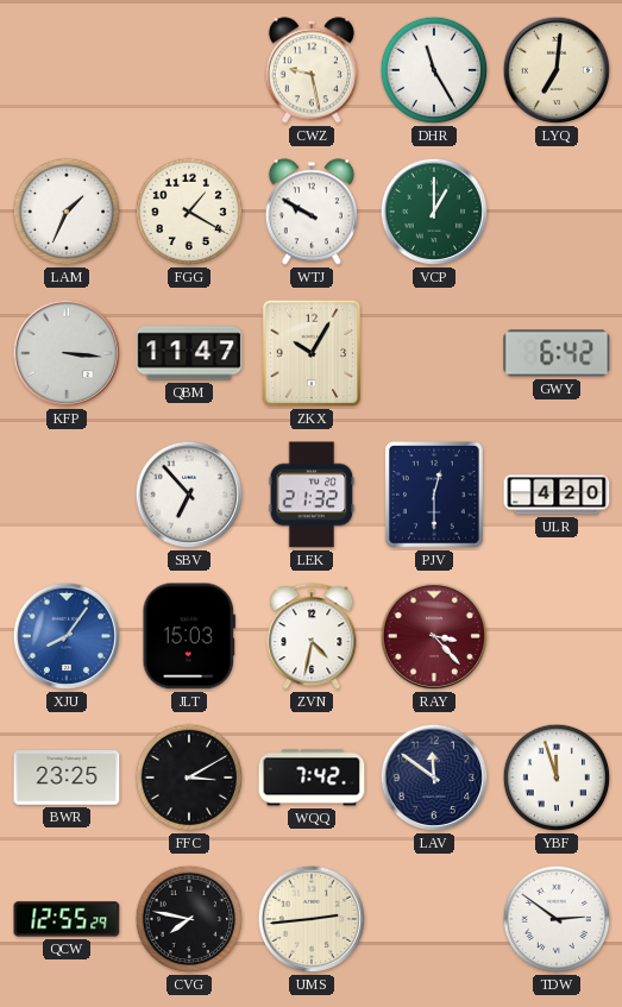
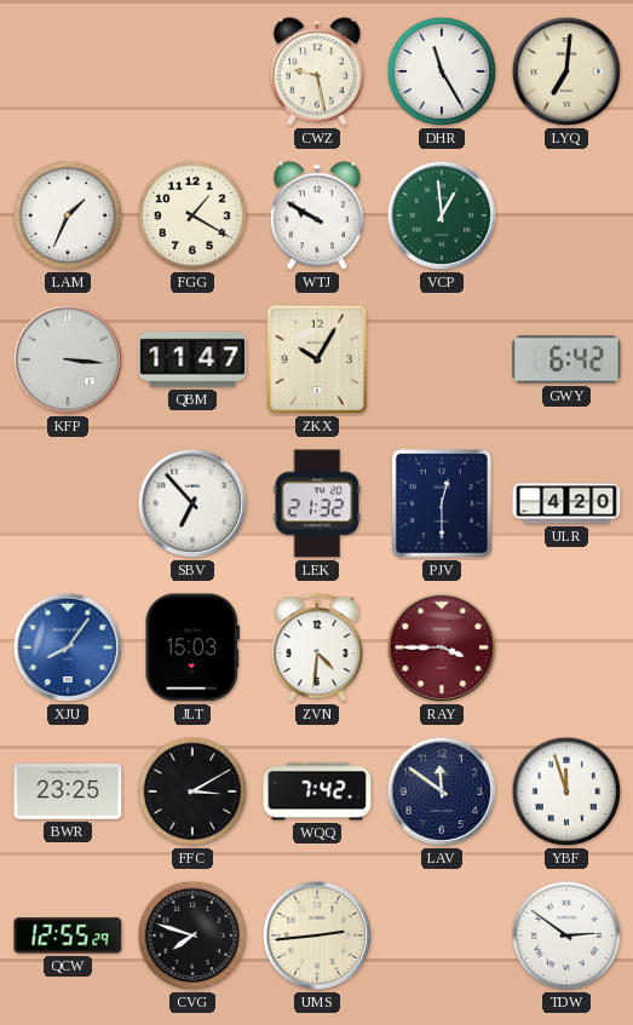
VCP: 1:00 -> 12:59
ZVN: 4:32 -> 4:31
RAY: 3:23 -> 3:45
CVG: 7:47 -> 7:48
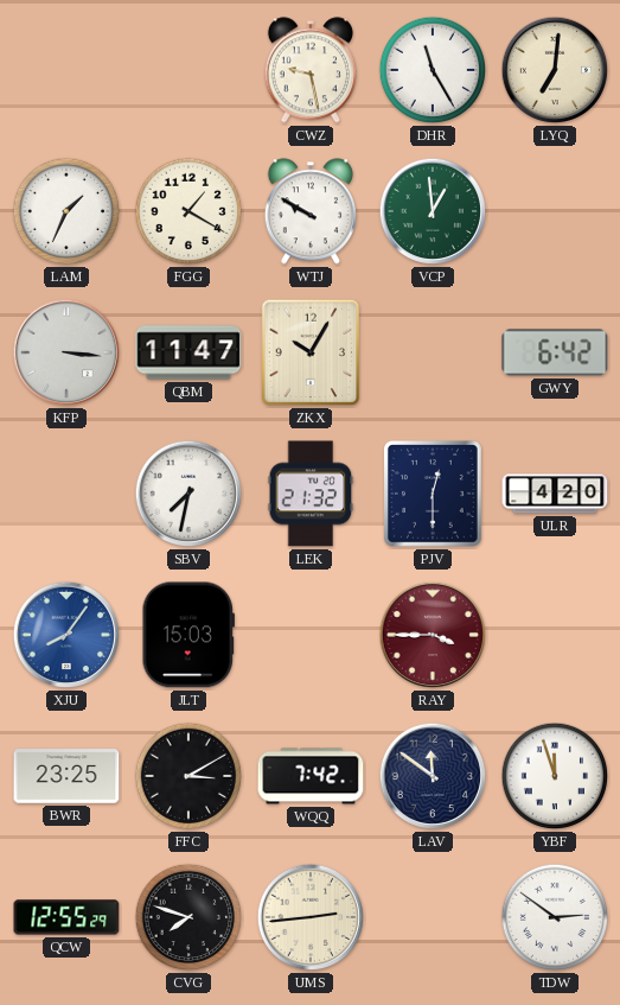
SBV: 6:53 -> 7:32
ZVN: 4:31 -> none
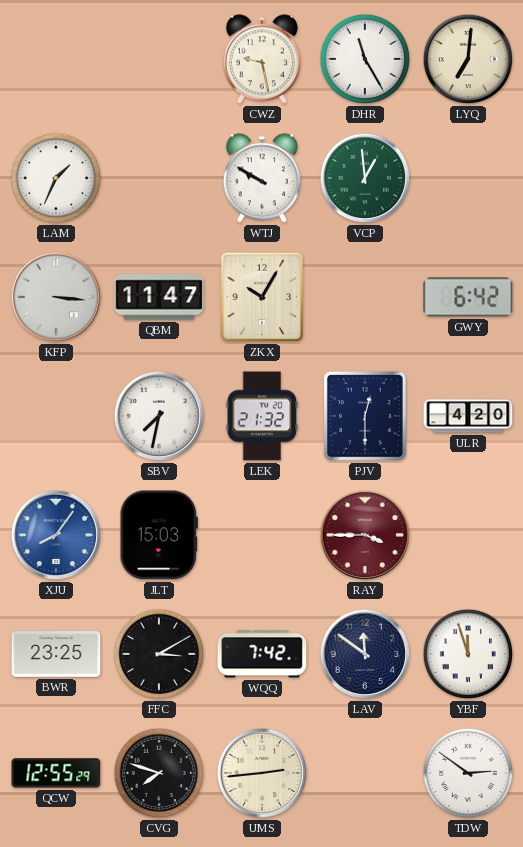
FGG: 1:20 -> none
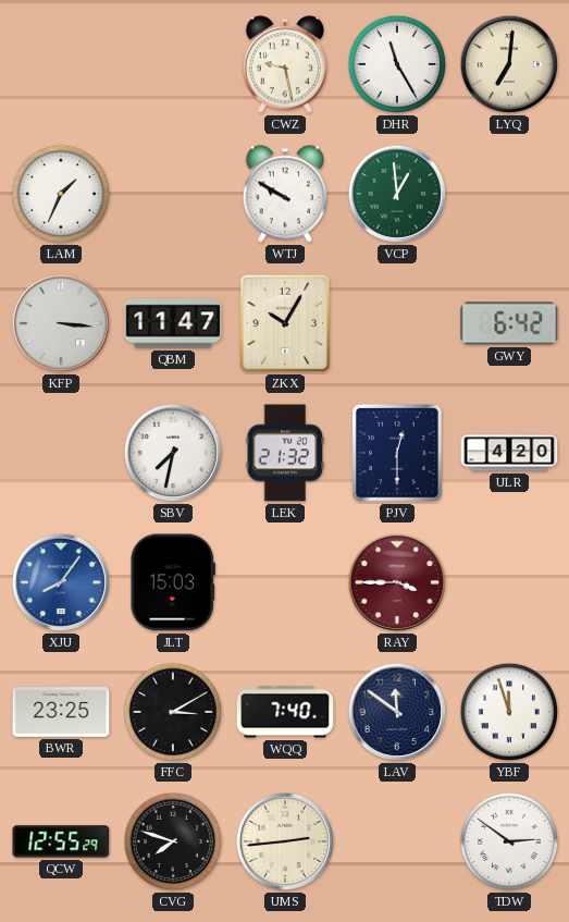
WQQ: 7:42 -> 7:40
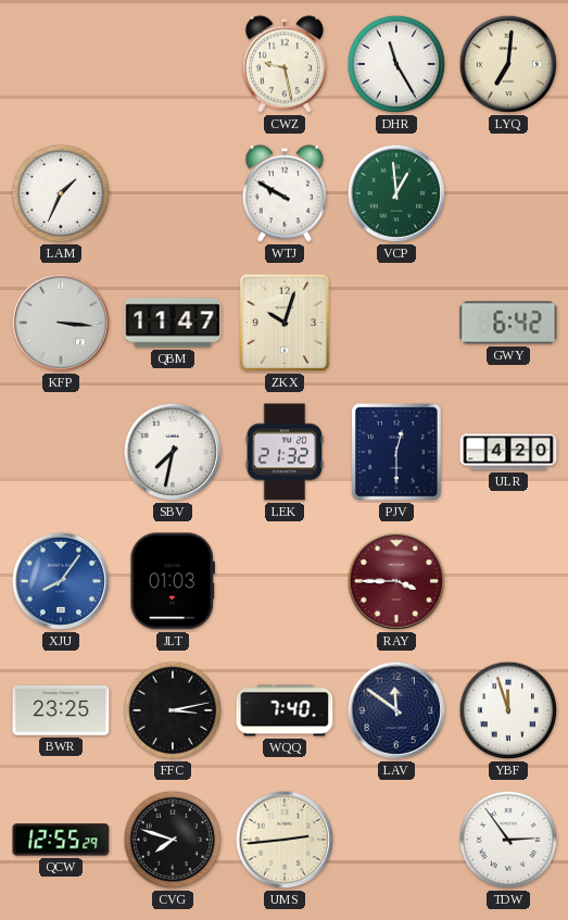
ZKX: 10:05 -> 10:03
JLT: 15:03 -> 01:03
FFC: 3:10 -> 3:13
TDW: 2:51 -> 2:54
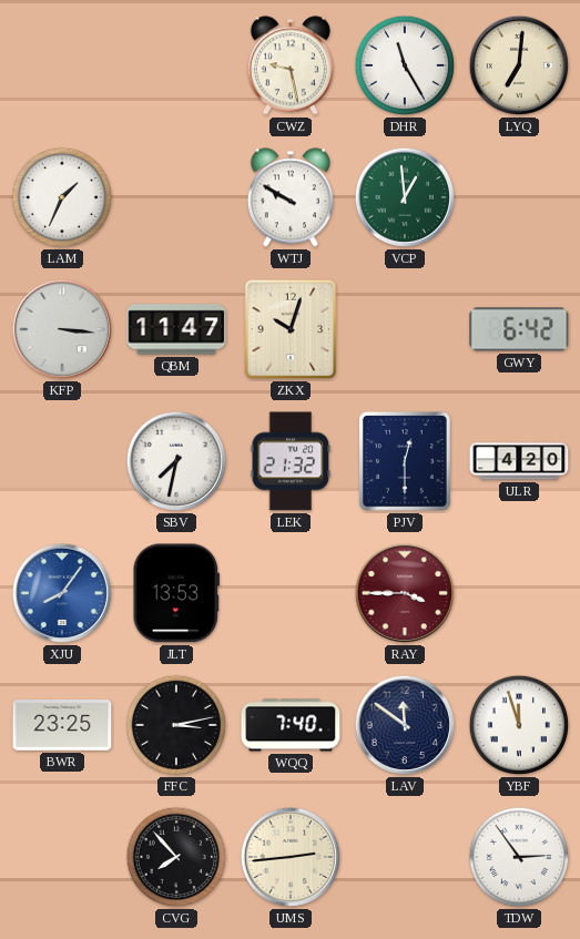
JLT: 01:03 -> 13:53
QCW: 12:55 -> none
CVG: 7:48 -> 7:53
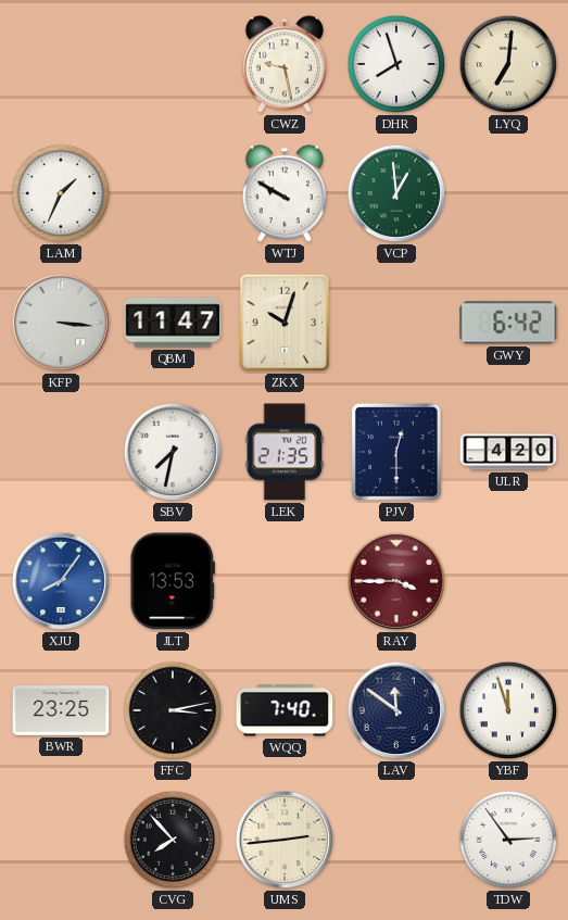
DHR: 11:25 -> 7:57
LEK: 21:32 -> 21:35
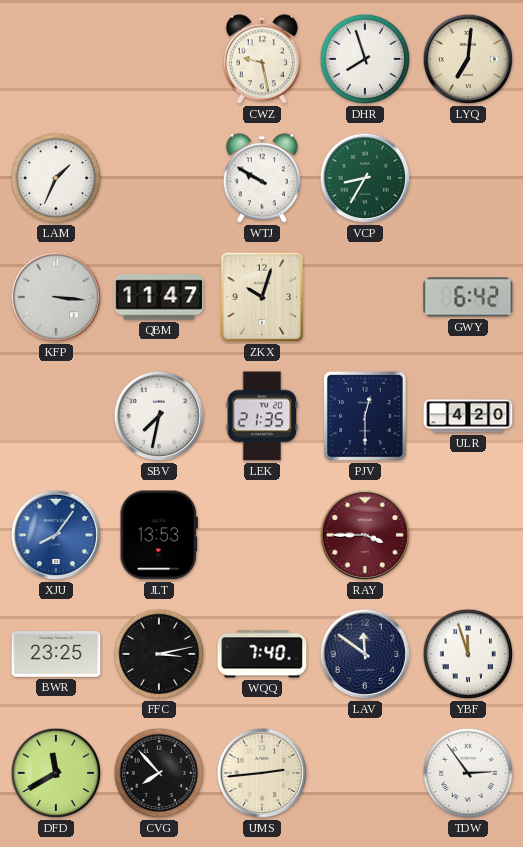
VCP: 12:59 -> 8:35
DFD: none -> 11:40
